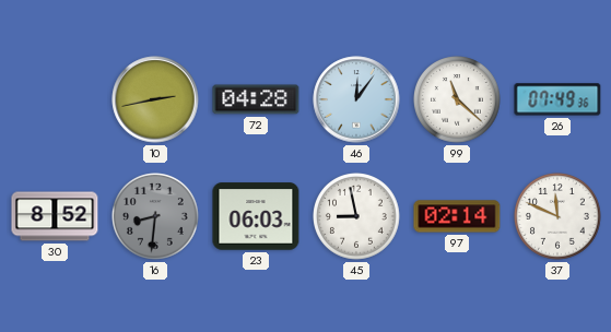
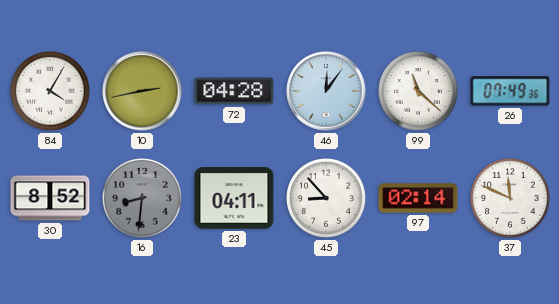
84: none -> 4:05
23: 06:03 -> 04:11
45: 8:58 -> 8:53
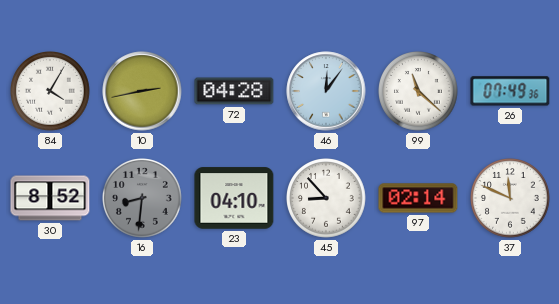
23: 04:11 -> 04:10
